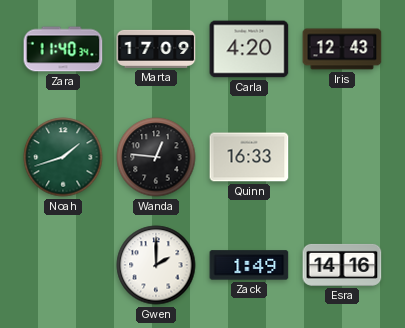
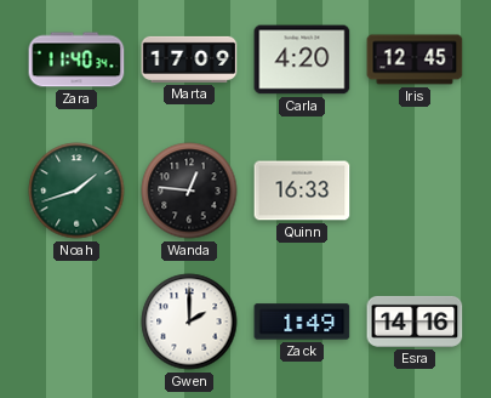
Iris: 12:43 -> 12:45
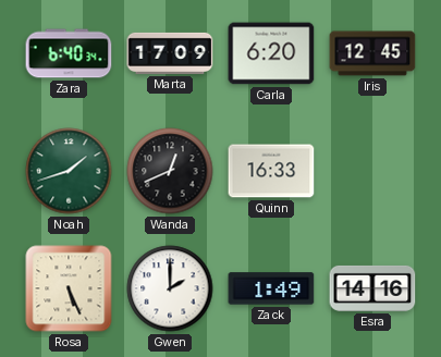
Zara: 11:40 -> 6:40
Carla: 4:20 -> 6:20
Wanda: 12:46 -> 12:41
Rosa: none -> 5:26
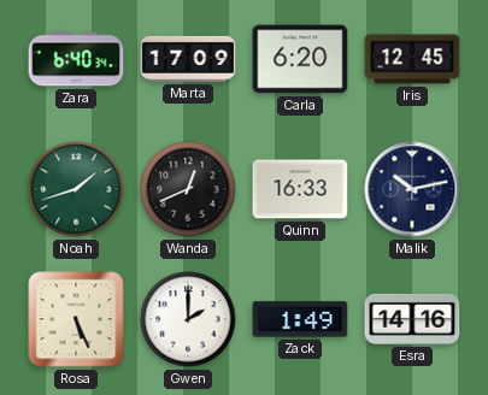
Malik: none -> 10:13
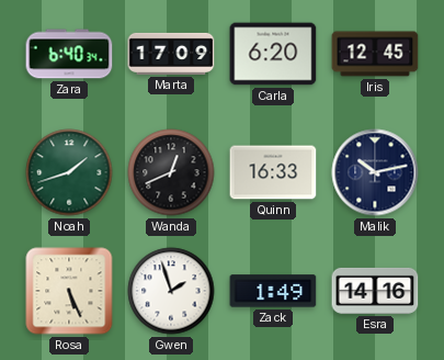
Gwen: 2:00 -> 1:57
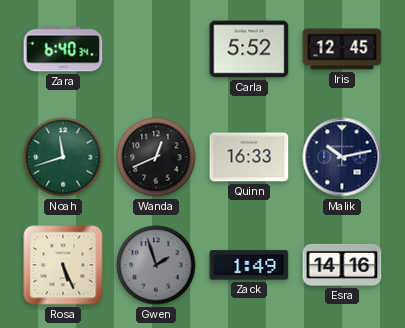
Marta: 17:09 -> none
Carla: 6:20 -> 5:52
Noah: 1:42 -> 11:42
Gwen dial: white -> grey
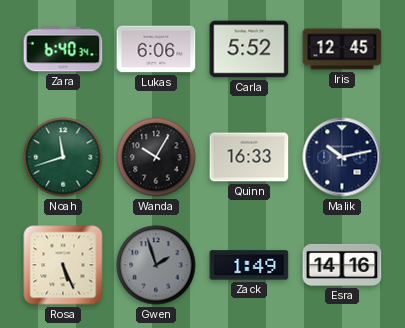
Lukas: none -> 6:06
Wanda: 12:41 -> 10:05
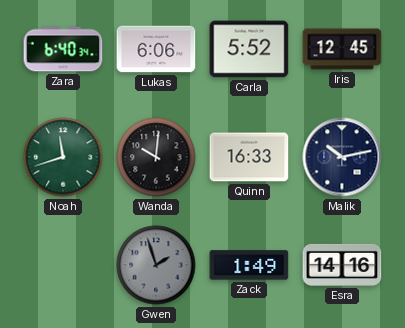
Wanda: 10:05 -> 10:01
Rosa: 5:26 -> none
